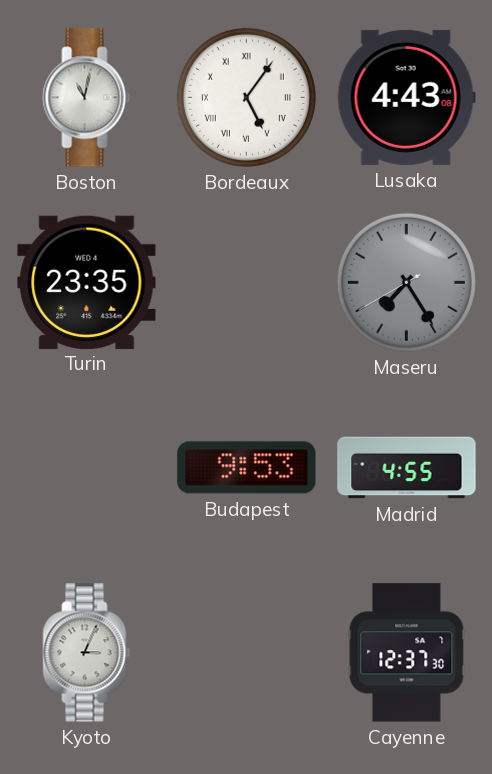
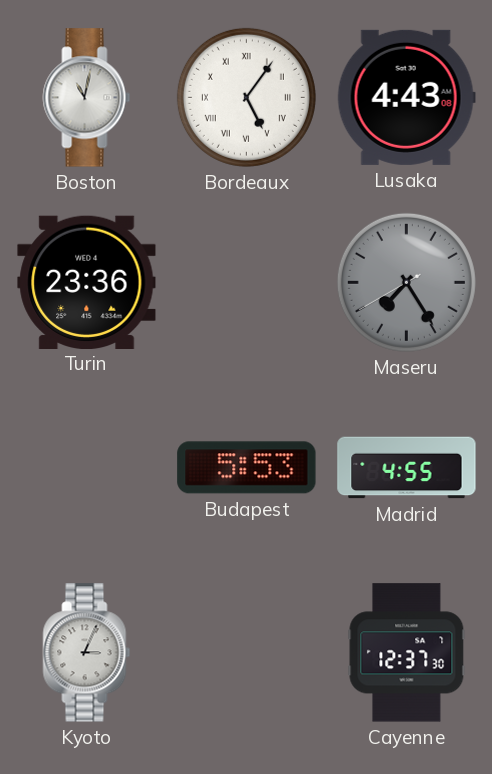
Turin: 23:35 -> 23:36
Budapest: 9:53 -> 5:53
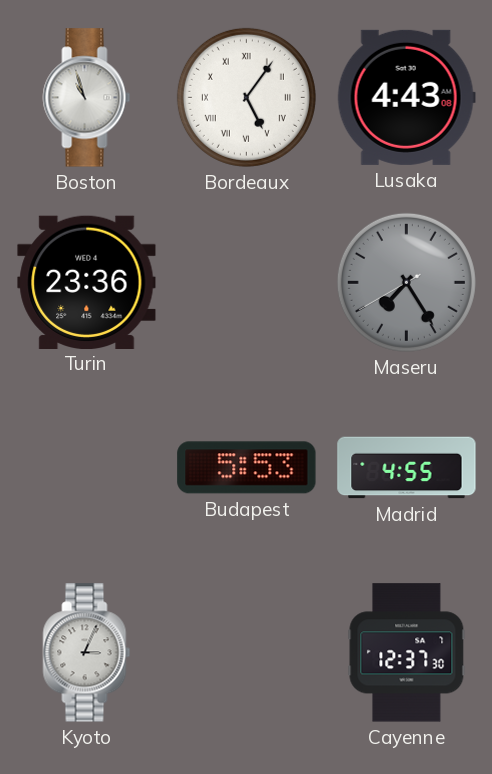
Boston: 11:02 -> 10:57
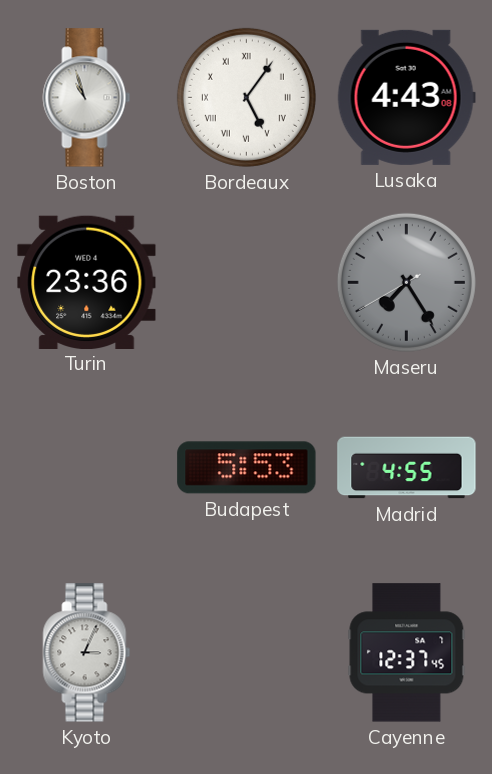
Cayenne: 12:37:30 -> 12:37:45
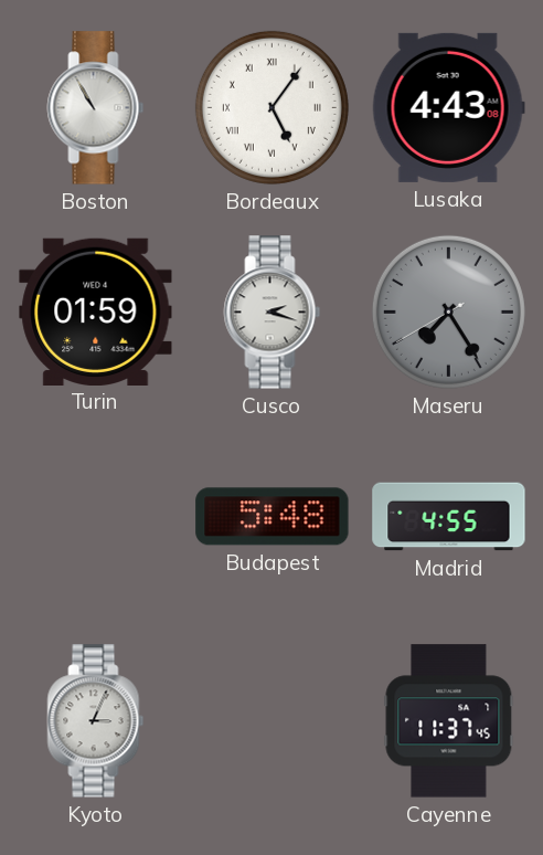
Boston: 10:57 -> 10:55
Turin: 23:36 -> 01:59
Cusco: none -> 2:18
Budapest: 5:53 -> 5:48
Cayenne: 12:37 -> 11:37
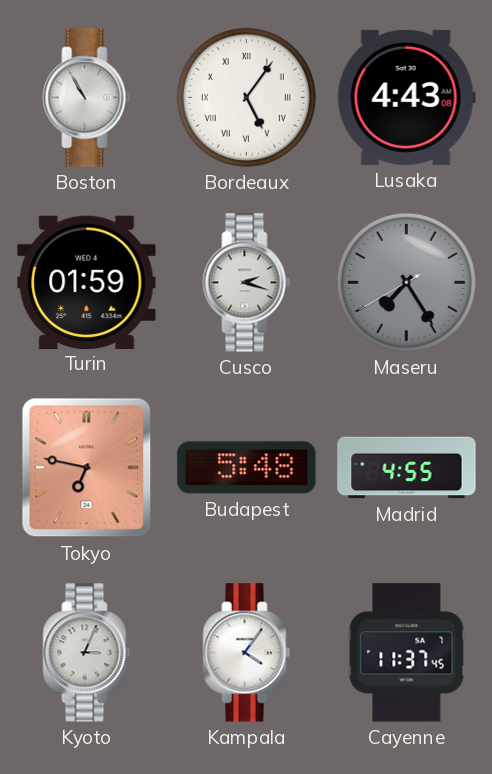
Tokyo: none -> 6:47
Kampala: none -> 4:06
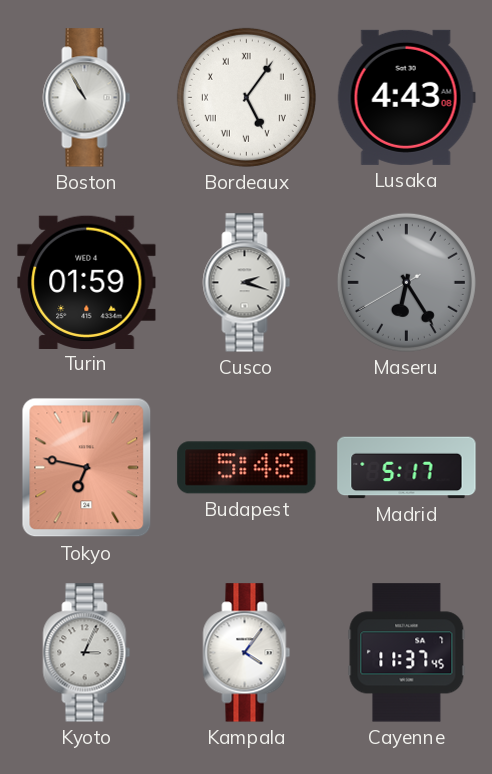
Maseru: 7:24 -> 6:24
Madrid: 4:55 -> 5:17
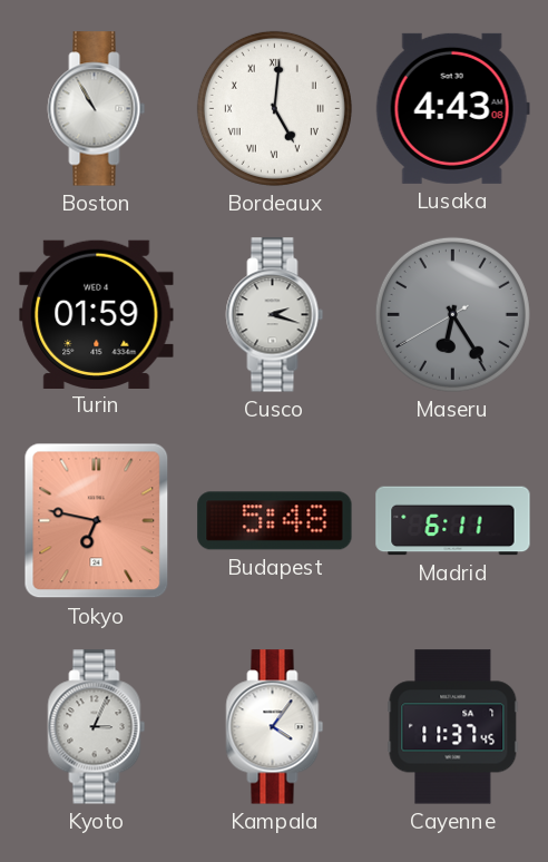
Bordeaux: 5:06 -> 5:01
Madrid: 5:17 -> 6:11
